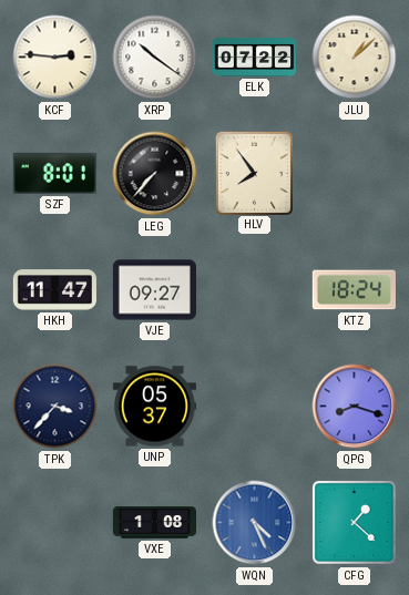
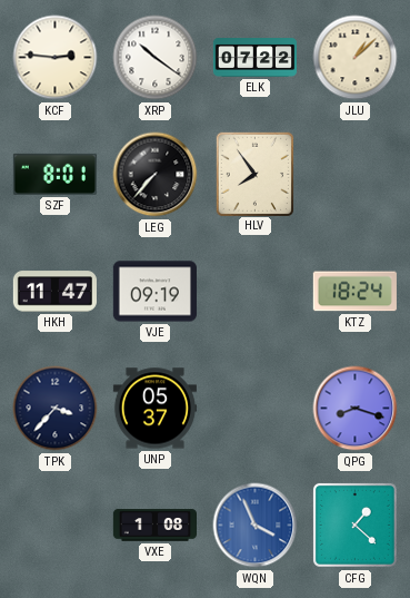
VJE: 09:27 -> 09:19
WQN: 4:26 -> 3:56
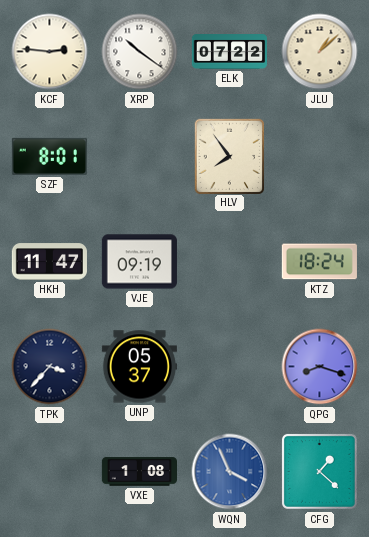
LEG: 7:37 -> none
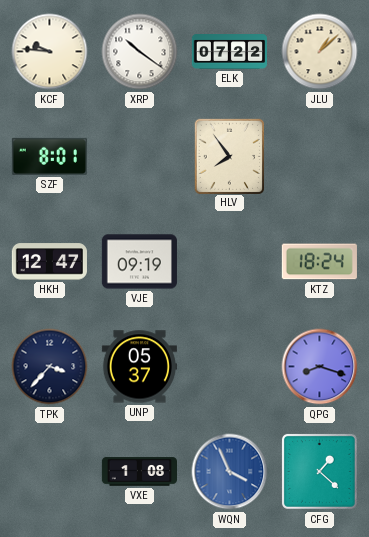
KCF: 2:46 -> 9:46
HKH: 11:47 -> 12:47
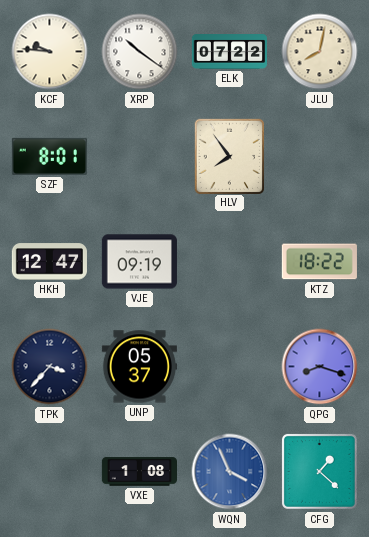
JLU: 1:08 -> 8:02
KTZ: 18:24 -> 18:22
